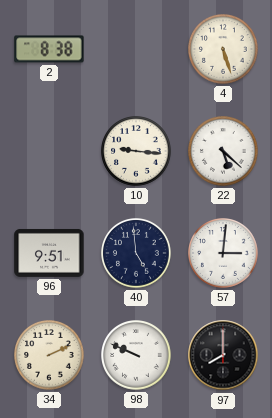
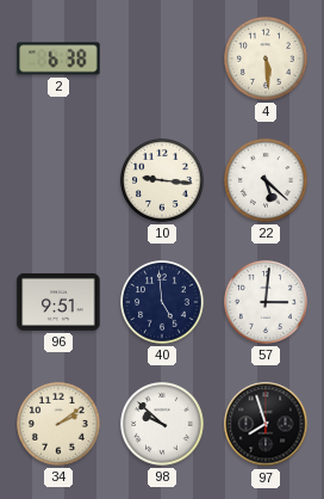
2: 8:38 -> 6:38
4: 5:27 -> 5:29
34: 2:11 -> 2:09
98: 9:49 -> 9:52
97: 8:00 -> 7:57
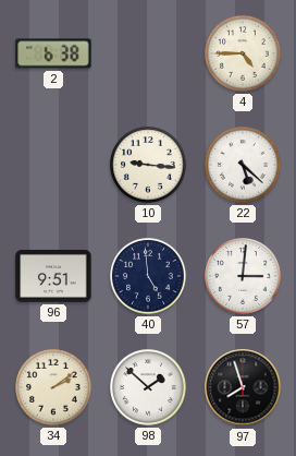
4: 5:29 -> 4:45
98: 9:52 -> 1:52
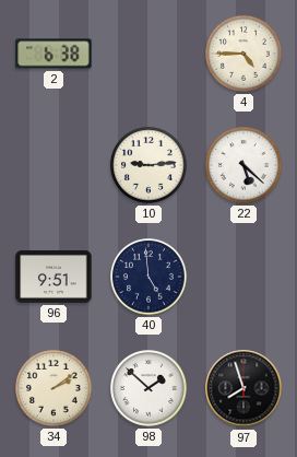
10: 9:16 -> 9:14
57: 3:01 -> none
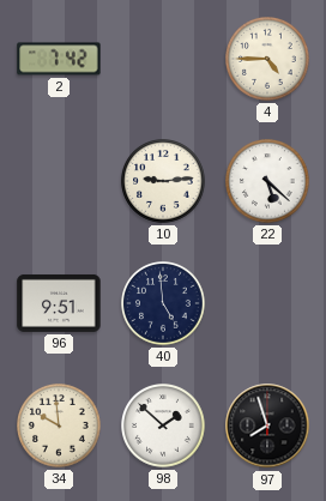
2: 6:38 -> 7:42
34: 2:09 -> 9:59
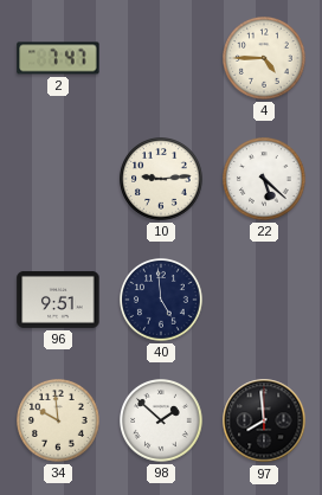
2: 7:42 -> 7:47
97: 7:57 -> 7:59
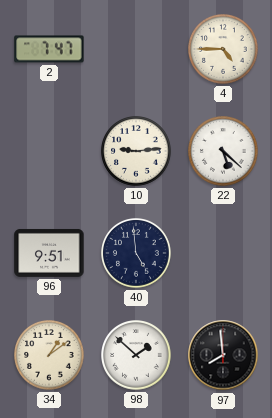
34: 9:59 -> 1:09
